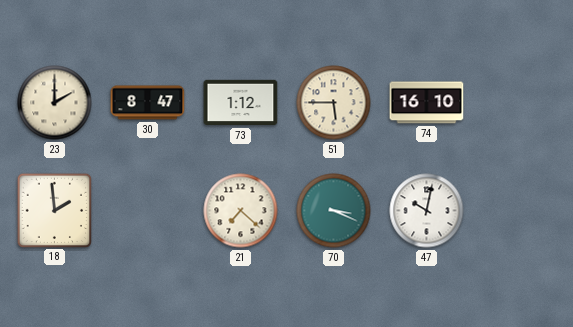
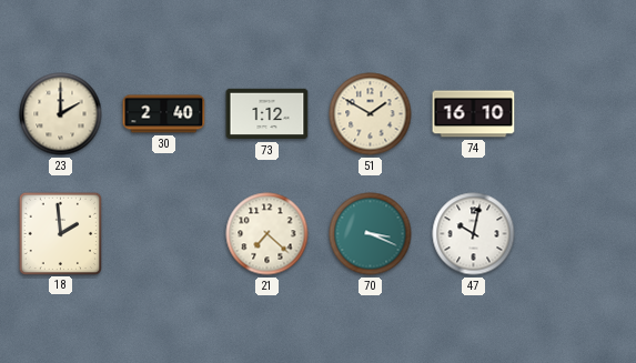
30: 8:47 -> 2:40
51: 5:45 -> 1:50
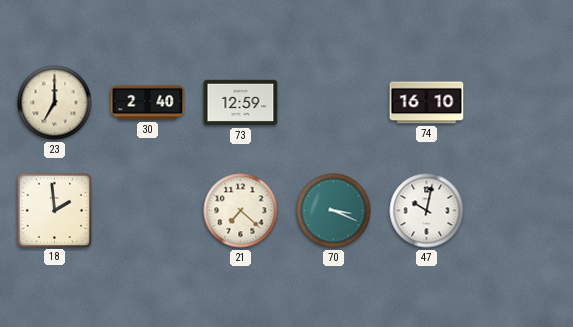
23: 2:00 -> 7:00
73: 1:12 -> 12:59
51: 1:50 -> none
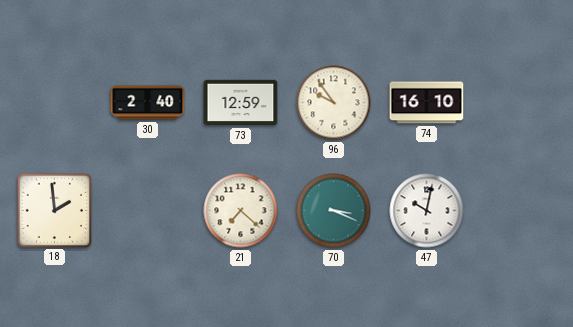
23: 7:00 -> none
96: none -> 9:54
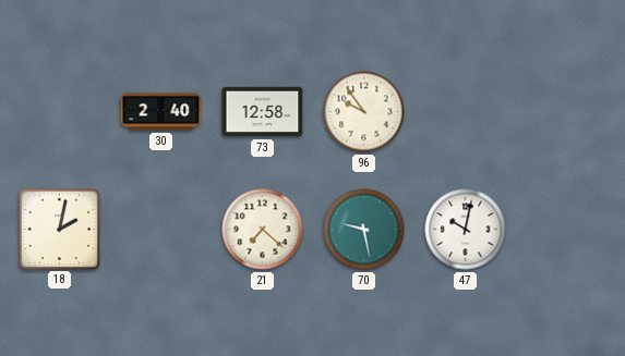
73: 12:59 -> 12:58
74: 16:10 -> none
18: 1:59 -> 2:02
70: 3:19 -> 9:28
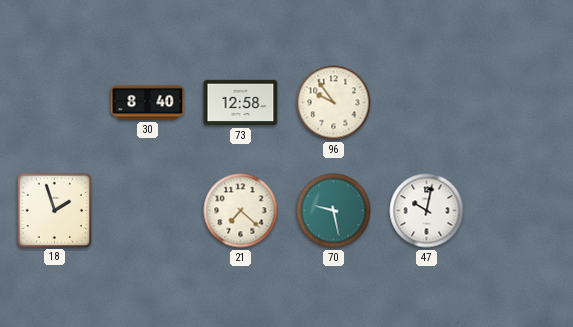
30: 2:40 -> 8:40
18: 2:02 -> 1:57
